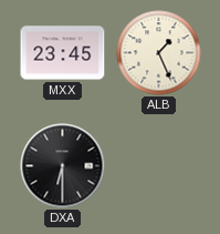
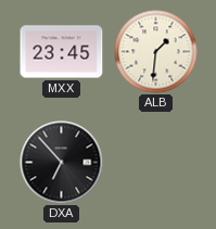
ALB: 1:26 -> 1:31
DXA: 6:30 -> 6:53
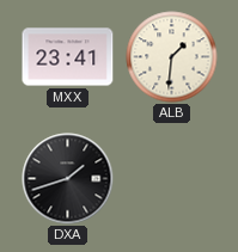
MXX: 23:45 -> 23:41
DXA: 6:53 -> 1:42
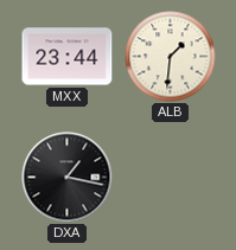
MXX: 23:41 -> 23:44
DXA: 1:42 -> 1:17
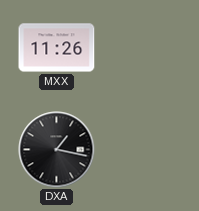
MXX: 23:44 -> 11:26
ALB: 1:31 -> none
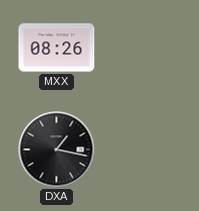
MXX: 11:26 -> 08:26
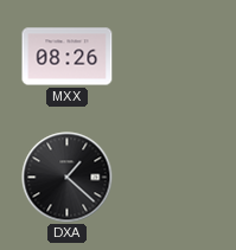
DXA: 1:17 -> 1:22
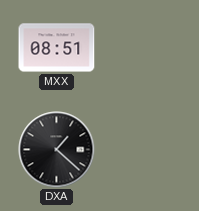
MXX: 08:26 -> 08:51
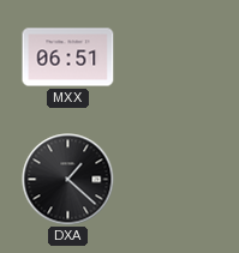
MXX: 08:51 -> 06:51
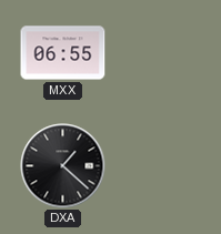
MXX: 06:51 -> 06:55
